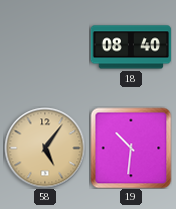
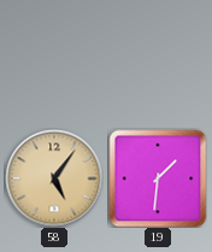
18: 08:40 -> none
19: 10:31 -> 1:31
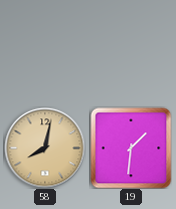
58: 5:06 -> 8:02
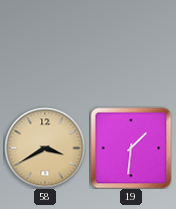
58: 8:02 -> 3:40
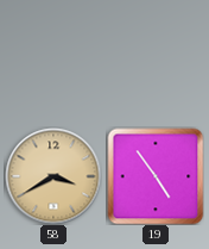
19: 1:31 -> 4:54
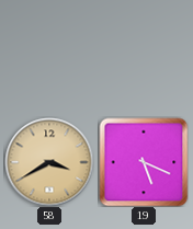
19: 4:54 -> 5:19
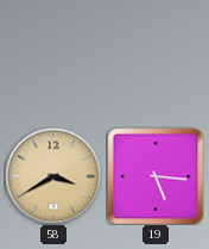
19: 5:19 -> 5:16
